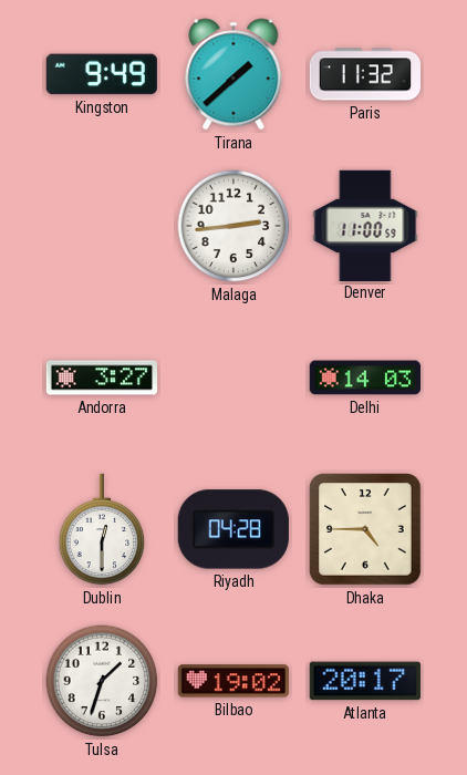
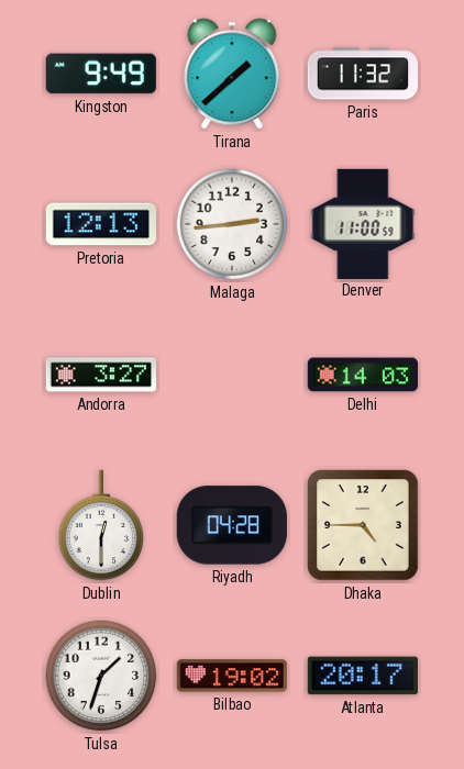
Pretoria: none -> 12:13
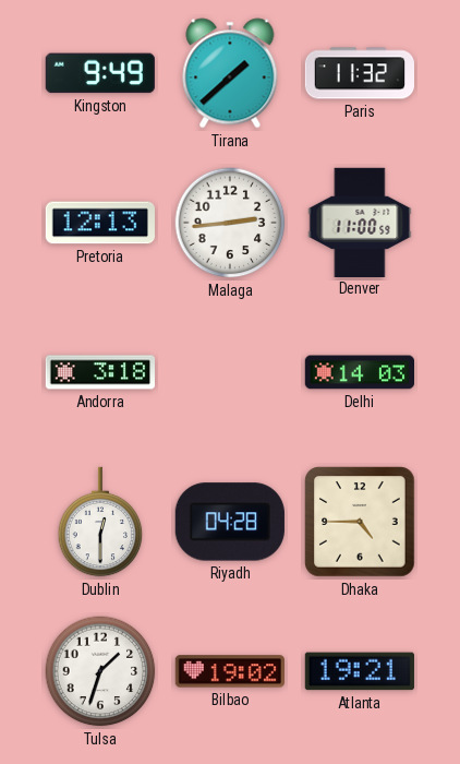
Andorra: 3:27 -> 3:18
Atlanta: 20:17 -> 19:21
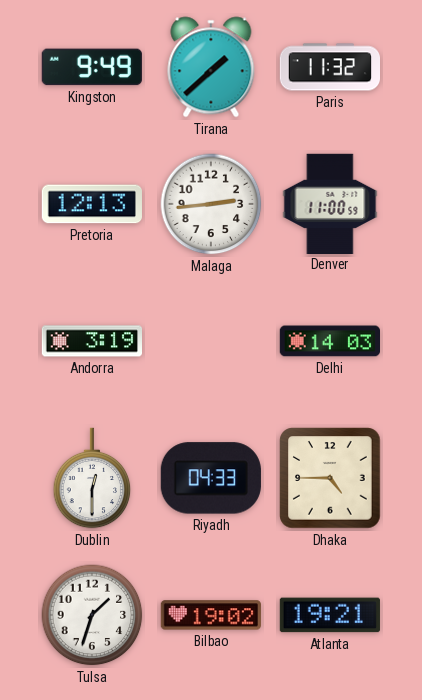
Andorra: 3:18 -> 3:19
Riyadh: 04:28 -> 04:33
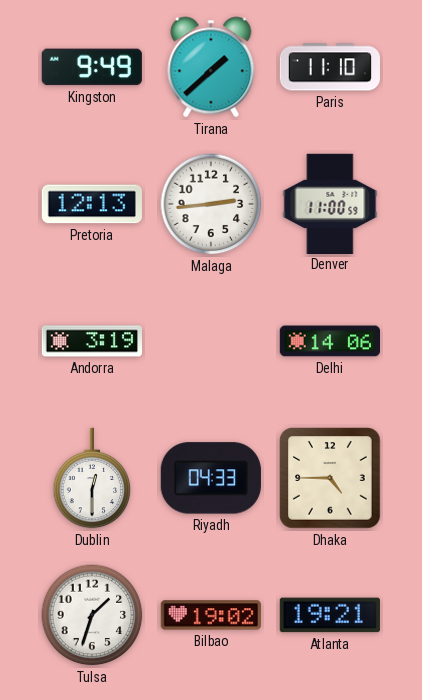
Paris: 11:32 -> 11:10
Delhi: 14:03 -> 14:06
